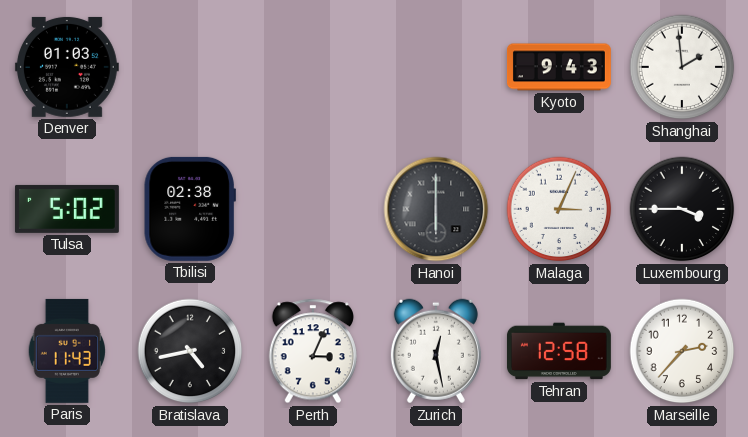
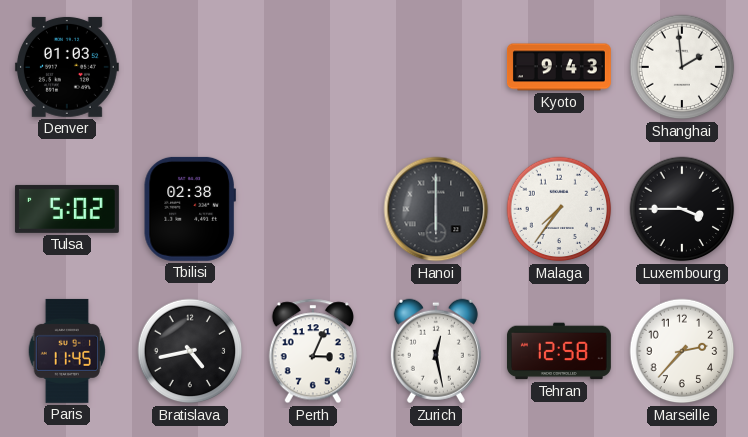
Malaga: 3:04 -> 7:36
Paris: 11:43 -> 11:45
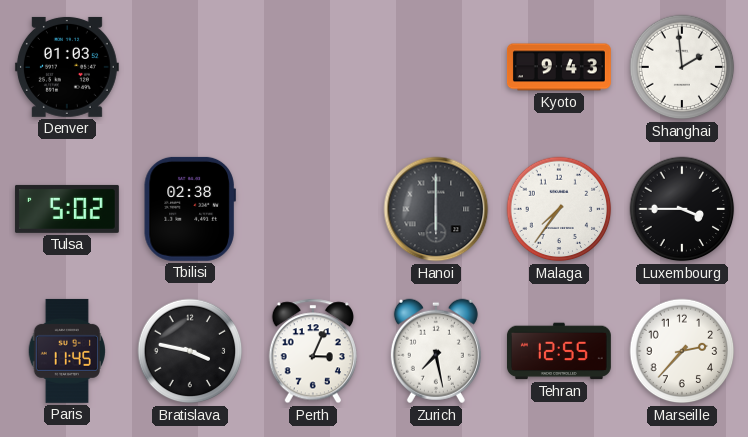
Bratislava: 4:43 -> 3:47
Zurich: 12:28 -> 7:28
Tehran: 12:58 -> 12:55
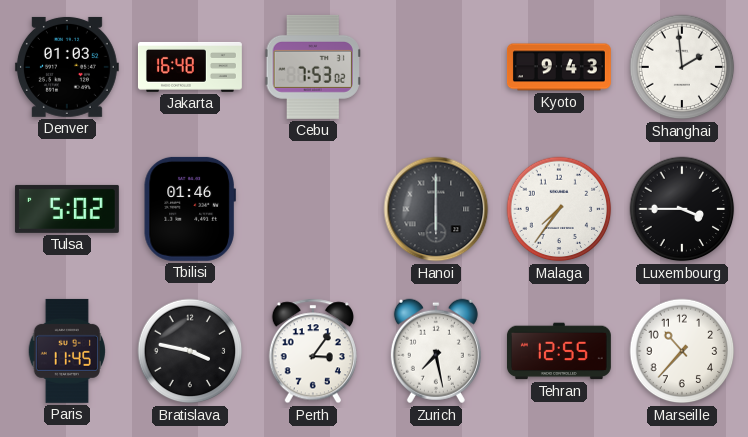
Jakarta: none -> 16:48
Cebu: none -> 7:53
Tbilisi: 02:38 -> 01:46
Perth: 3:04 -> 3:06
Marseille: 2:37 -> 10:37
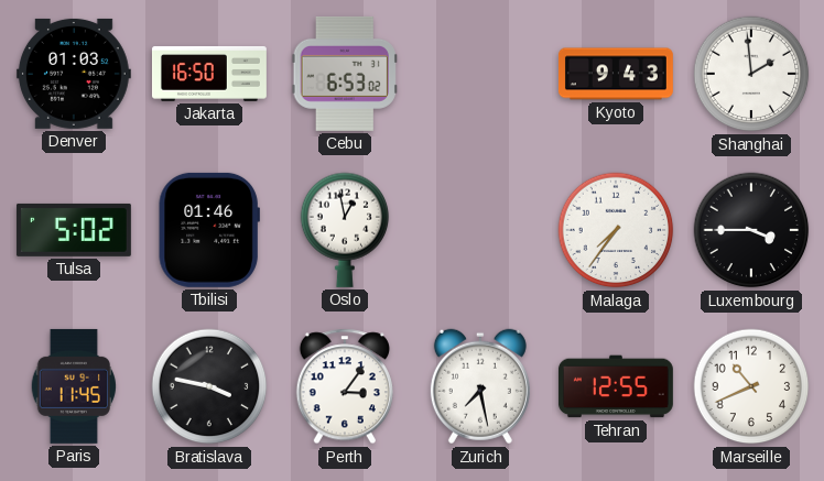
Jakarta: 16:48 -> 16:50
Cebu: 7:53 -> 6:53
Oslo: none -> 12:58
Hanoi: 6:00 -> none
Marseille: 10:37 -> 10:41
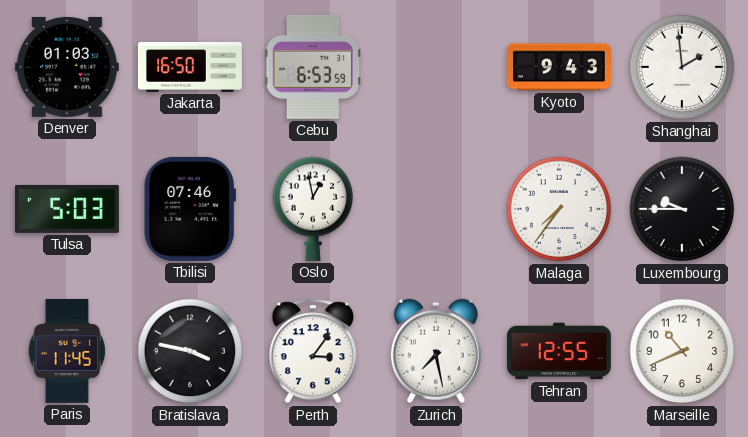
Cebu: 6:53:02 -> 6:53:59
Tulsa: 5:02 -> 5:03
Tbilisi: 01:46 -> 07:46
Luxembourg: 3:45 -> 9:45
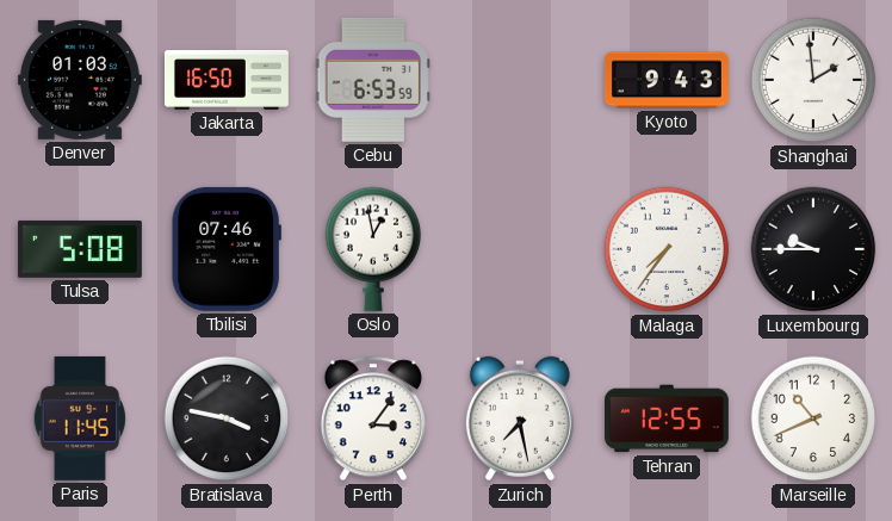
Tulsa: 5:03 -> 5:08
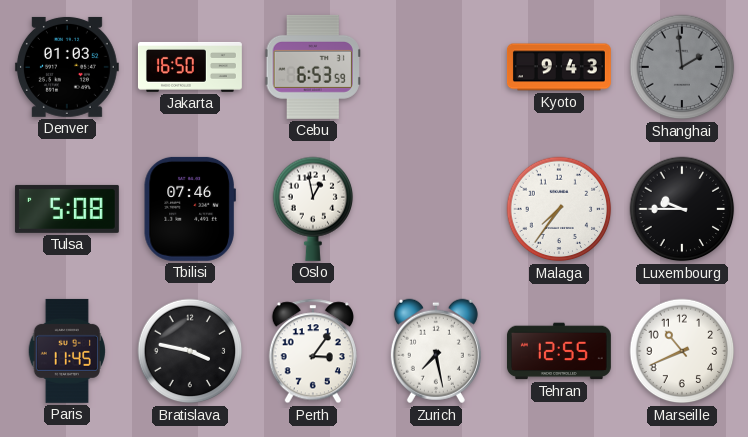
Shanghai dial: white -> grey
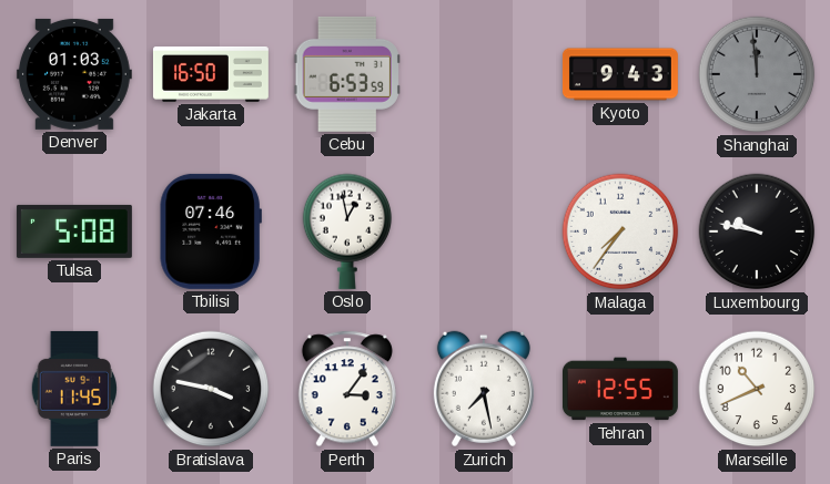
Shanghai: 1:59 -> 11:59
Luxembourg: 9:45 -> 9:47
